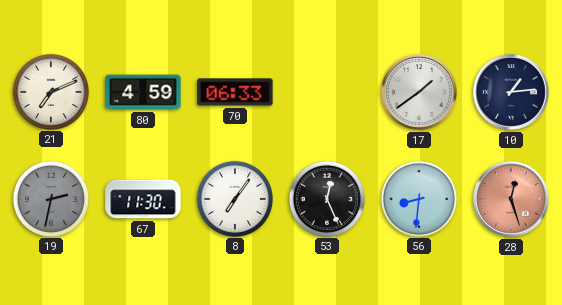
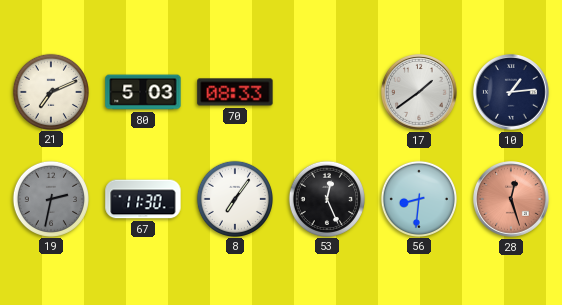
80: 4:59 -> 5:03
70: 06:33 -> 08:33
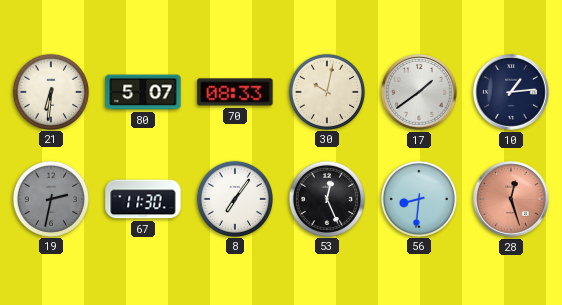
21: 7:11 -> 6:31
80: 5:03 -> 5:07
30: none -> 10:02
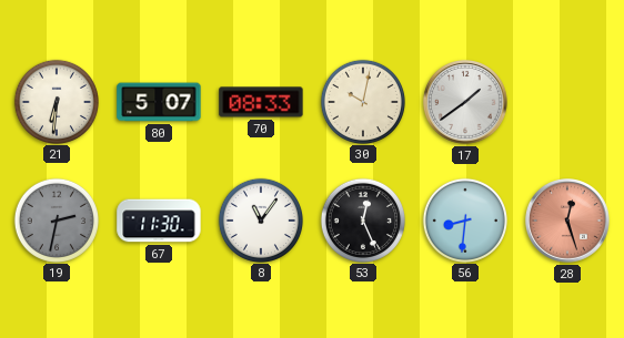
10: 1:14 -> none
8: 7:06 -> 11:06
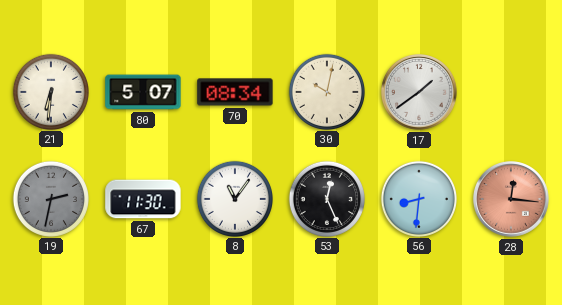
70: 08:33 -> 08:34
28: 12:27 -> 12:16
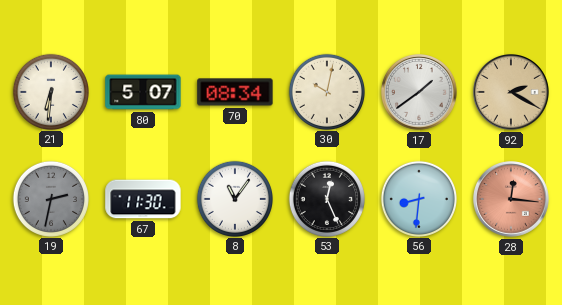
92: none -> 2:20
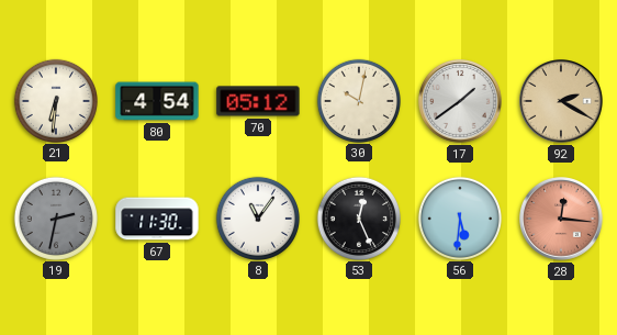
80: 5:07 -> 4:54
70: 08:34 -> 05:12
56: 8:31 -> 5:31
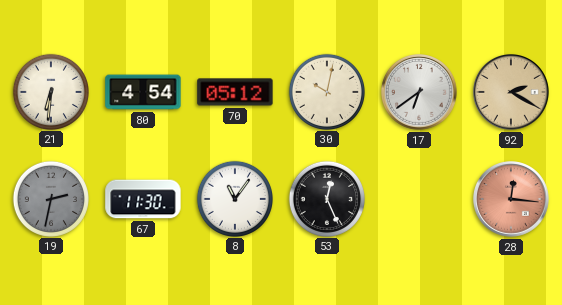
17: 1:39 -> 6:39
56: 5:31 -> none
